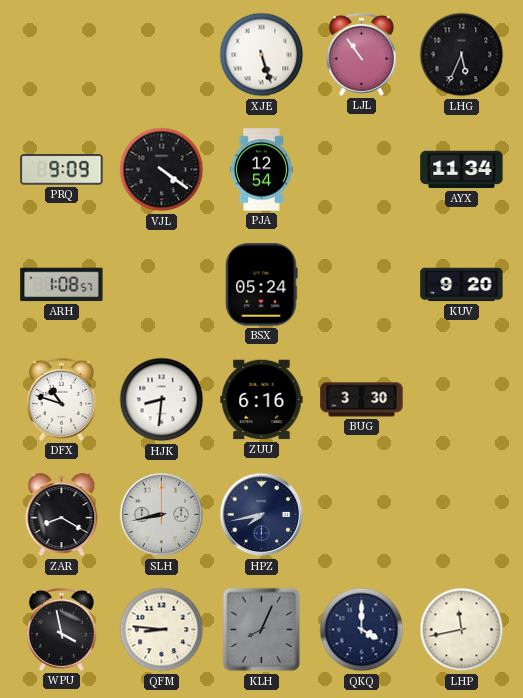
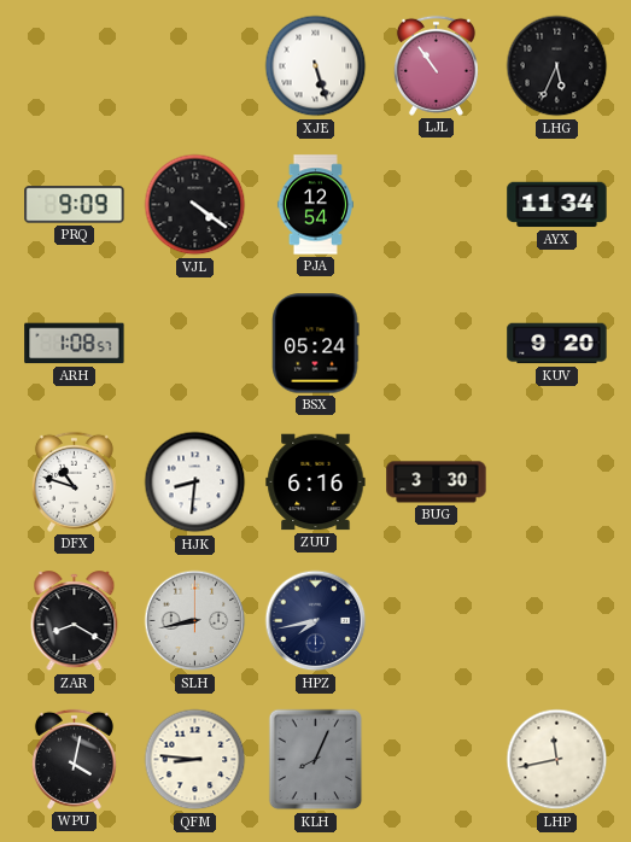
WPU: 3:58 -> 4:02
QKQ: 4:00 -> none
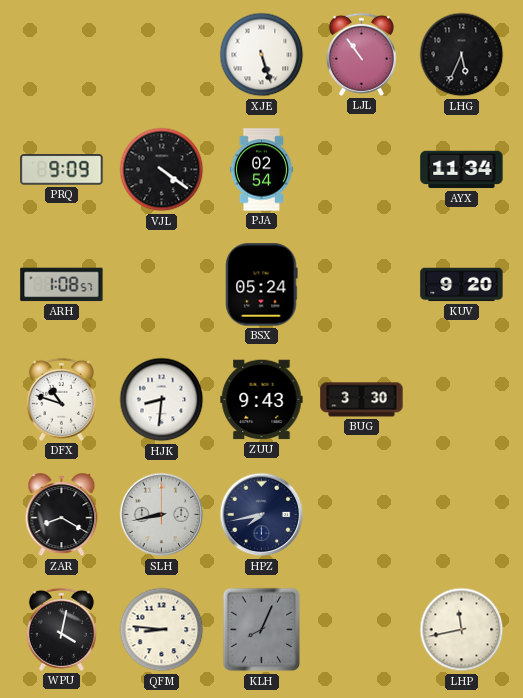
PJA: 12:54 -> 02:54
ZUU: 6:16 -> 9:43
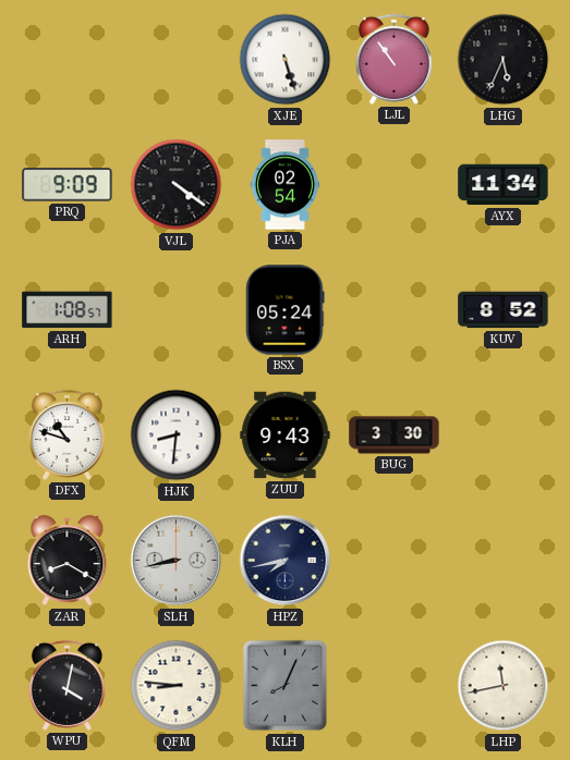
KUV: 9:20 -> 8:52
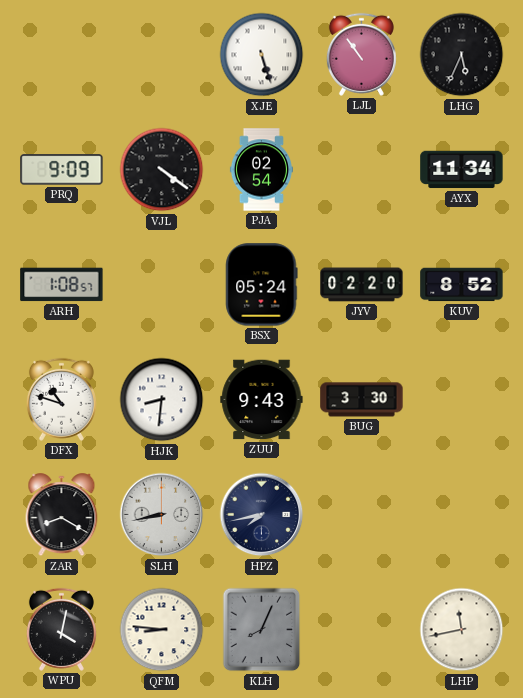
JYV: none -> 02:20
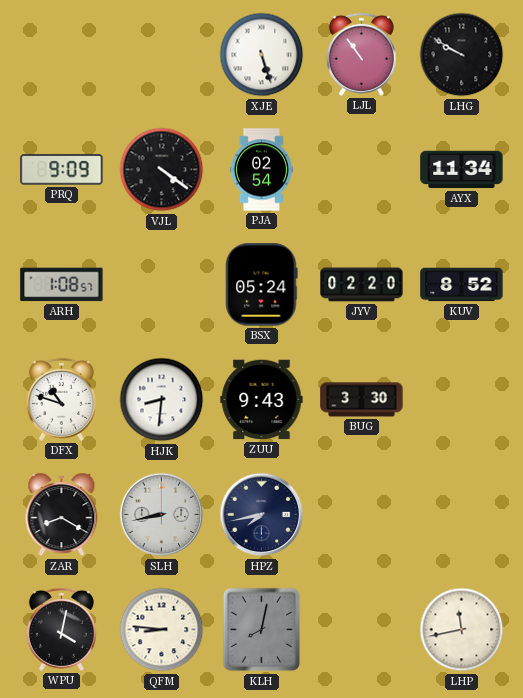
LHG: 5:34 -> 9:50
KLH: 8:04 -> 8:02
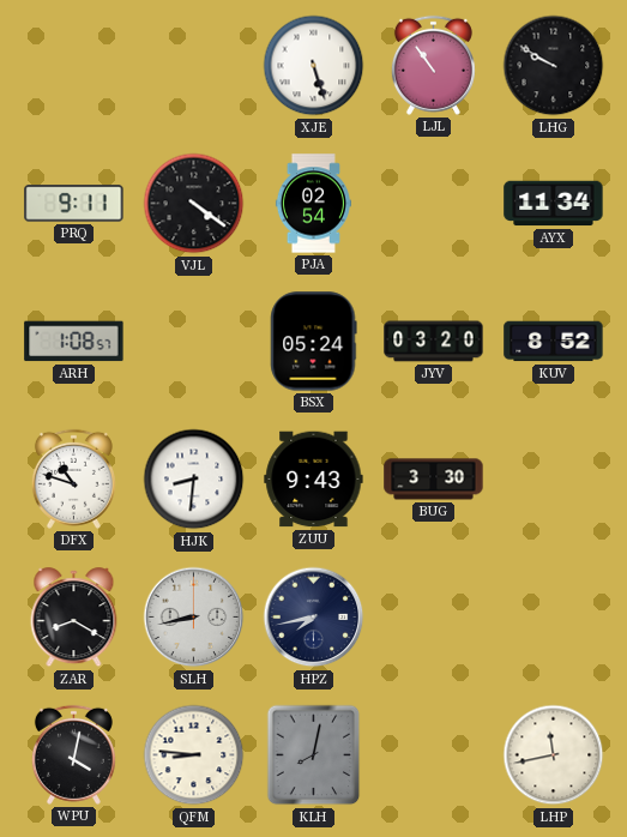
PRQ: 9:09 -> 9:11
JYV: 02:20 -> 03:20
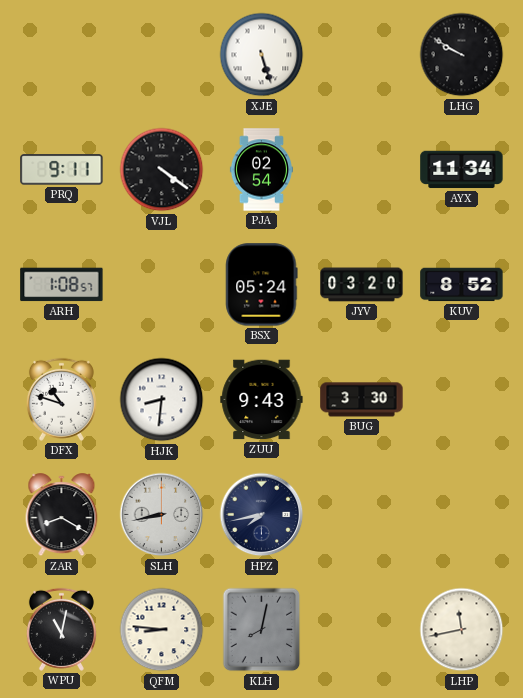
LJL: 10:54 -> none
WPU: 4:02 -> 11:02
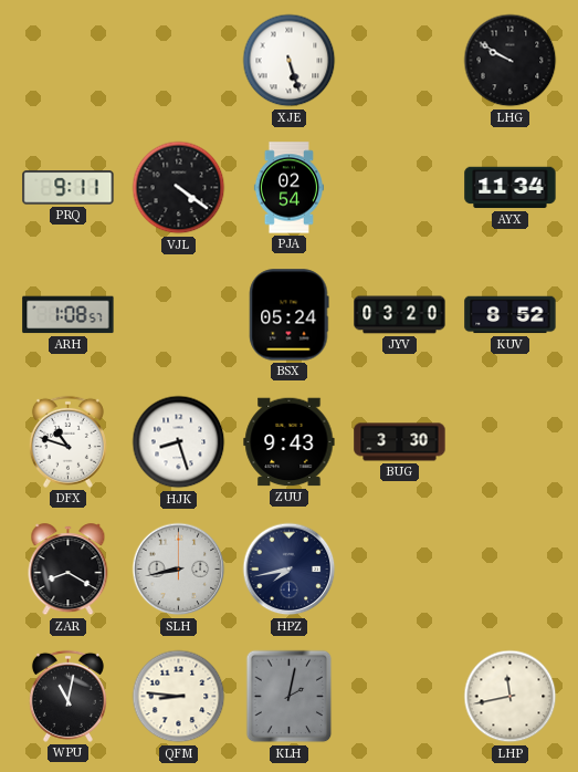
HJK: 8:31 -> 8:27
KLH: 8:02 -> 2:02
